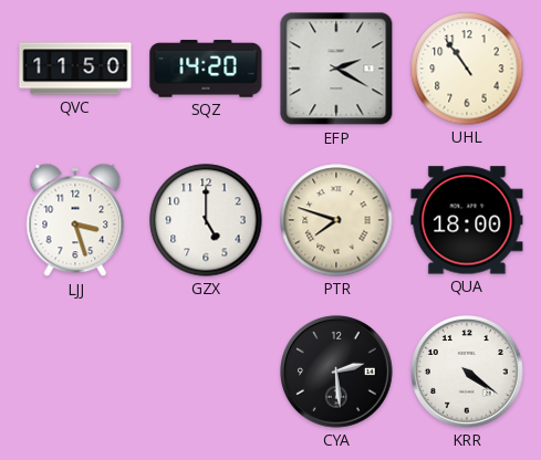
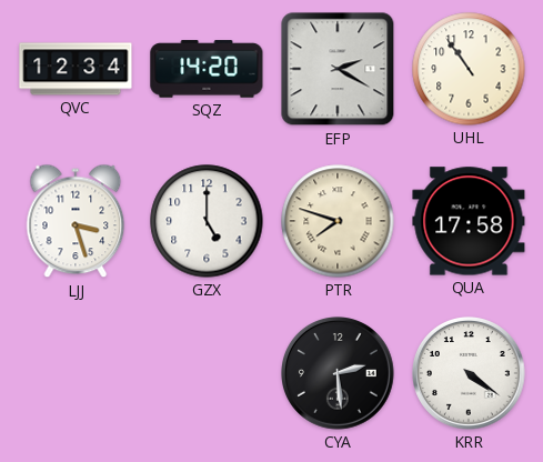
QVC: 11:50 -> 12:34
QUA: 18:00 -> 17:58
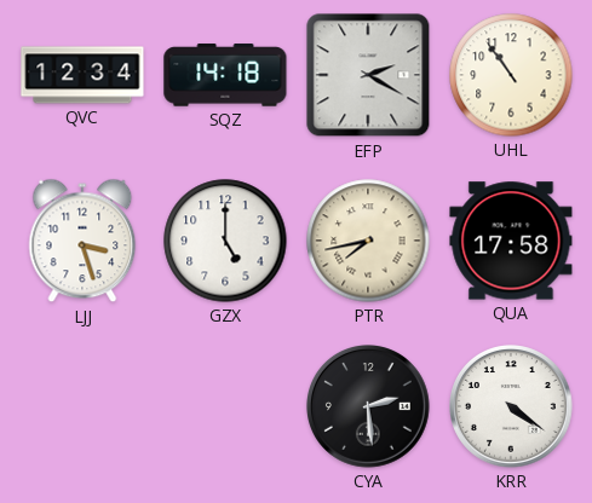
SQZ: 14:20 -> 14:18
PTR: 7:48 -> 7:43
